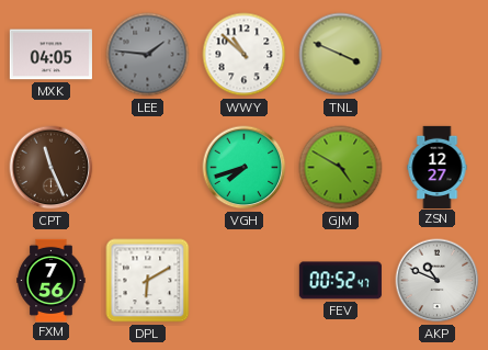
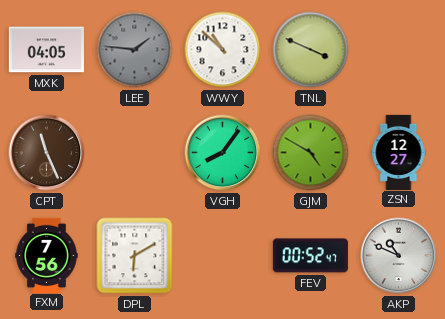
VGH: 7:42 -> 8:06
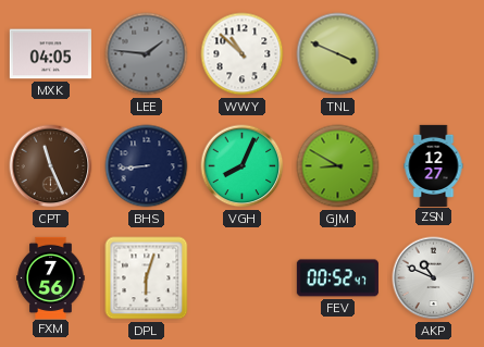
BHS: none -> 8:44
VGH: 8:06 -> 8:04
GJM: 4:50 -> 8:50
DPL: 6:10 -> 6:03
